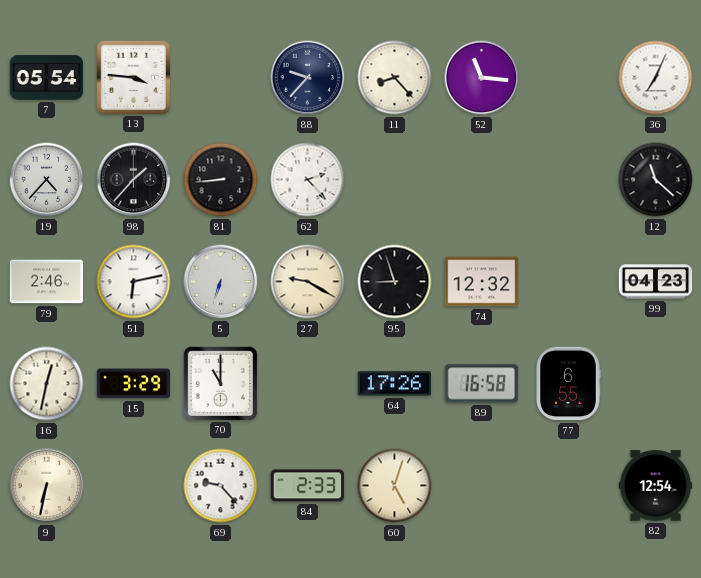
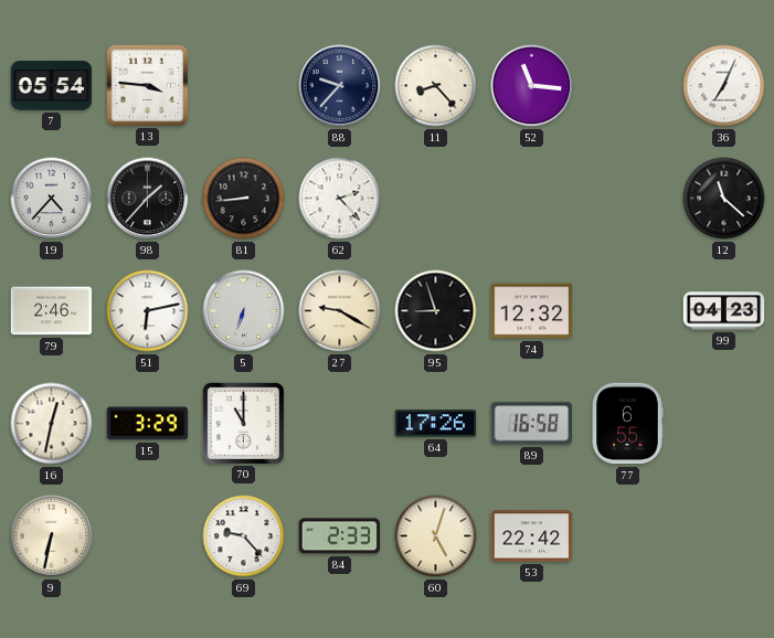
53: none -> 22:42
82: 12:54 -> none
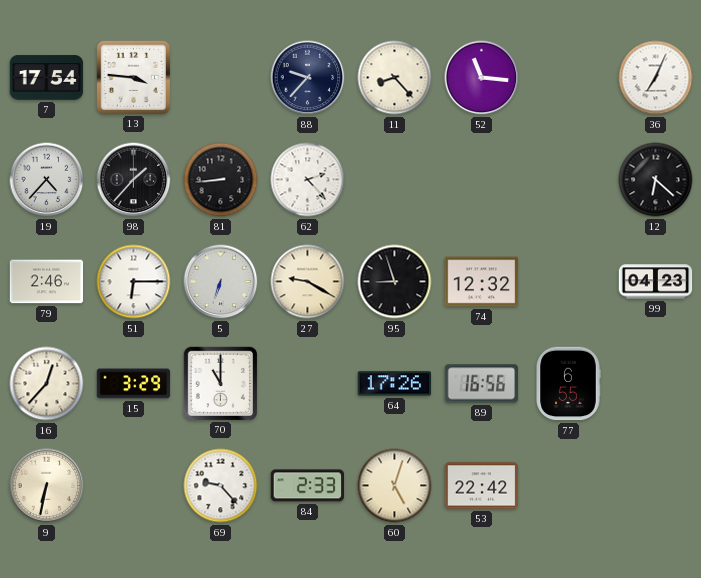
7: 05:54 -> 17:54
12: 11:22 -> 6:22
51: 6:13 -> 6:15
16: 12:32 -> 12:37
89: 16:58 -> 16:56
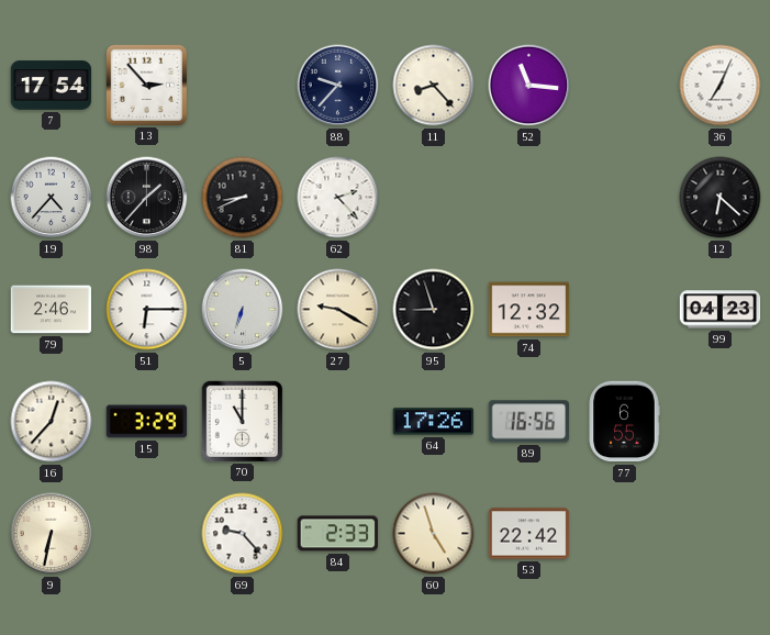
13: 3:46 -> 2:53
81: 8:44 -> 8:41
60: 5:03 -> 4:57
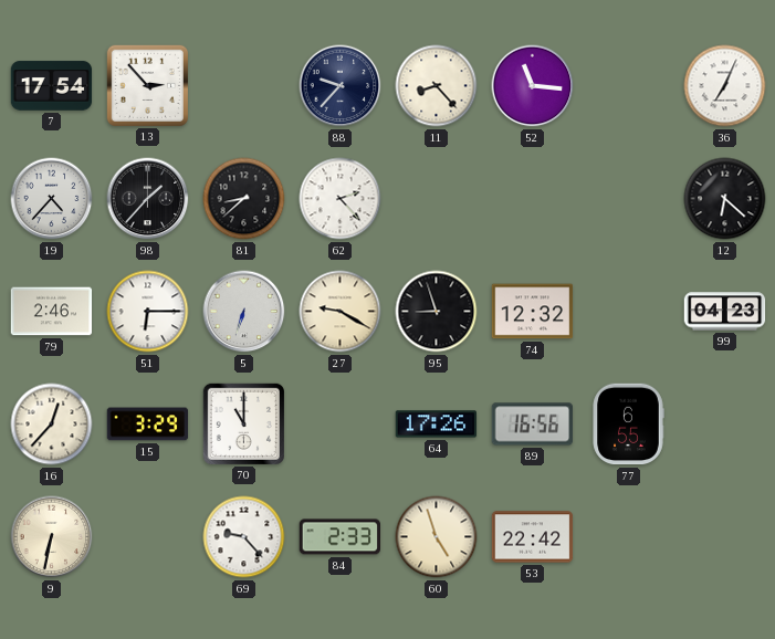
81: 8:41 -> 8:38
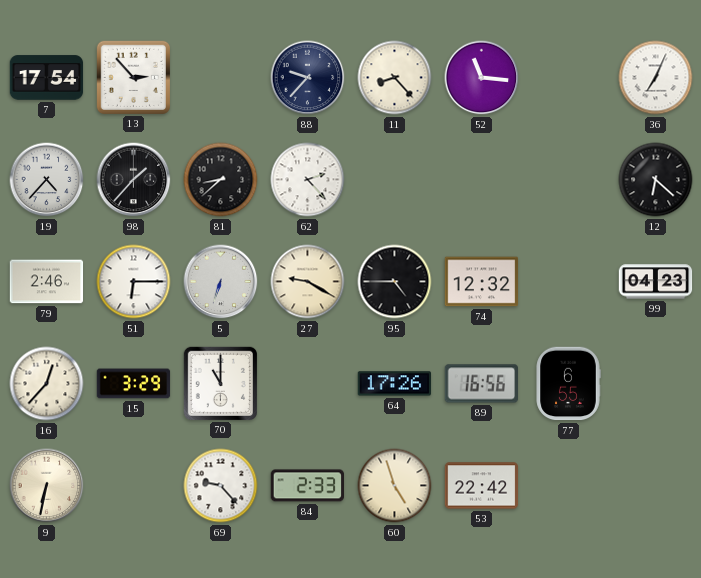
95: 8:57 -> 4:45
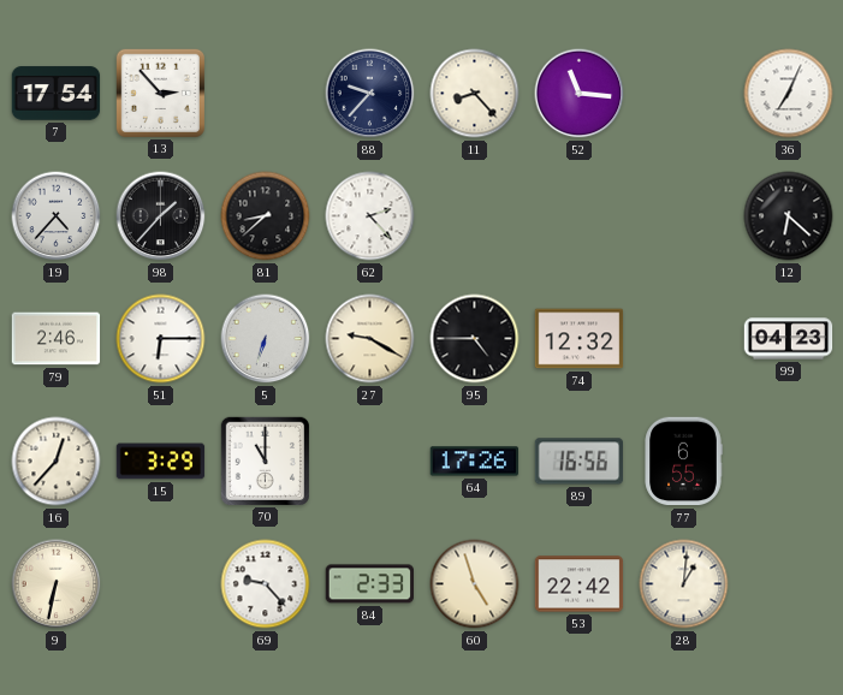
28: none -> 1:01
